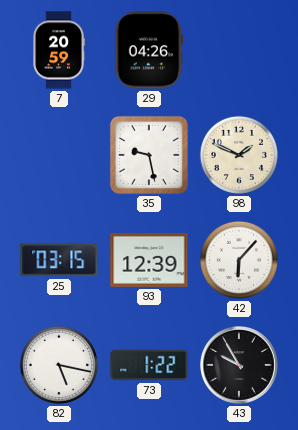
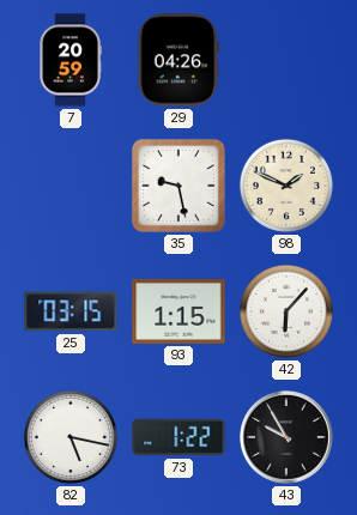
93: 12:39 -> 1:15
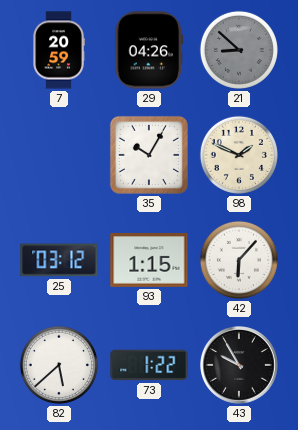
21: none -> 8:52
35: 9:28 -> 10:05
25: 03:15 -> 03:12
82: 5:17 -> 5:38
